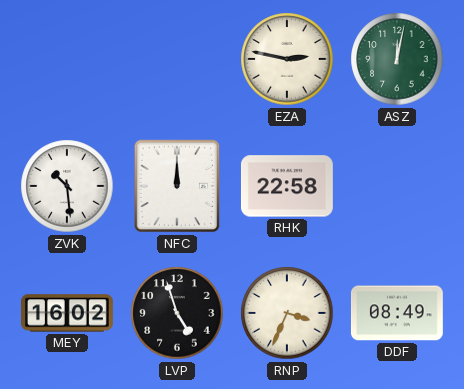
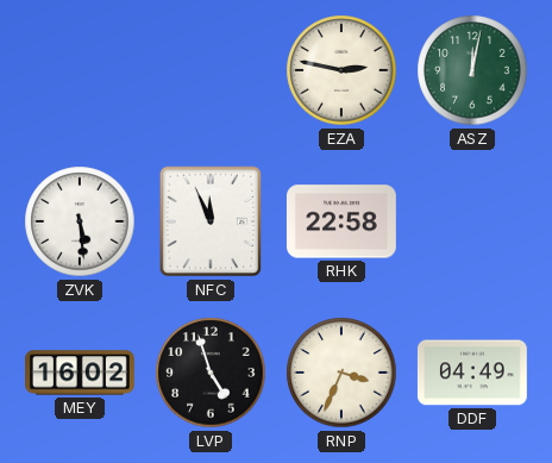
ZVK: 10:29 -> 5:29
NFC: 12:00 -> 11:56
DDF: 08:49 -> 04:49
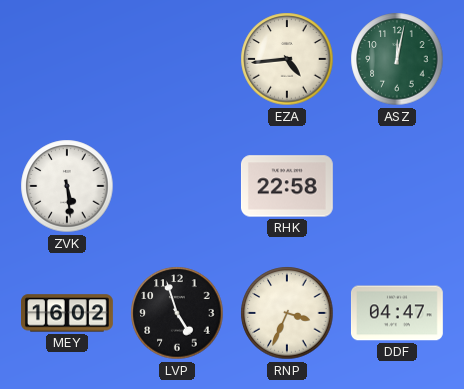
EZA: 2:47 -> 4:44
NFC: 11:56 -> none
DDF: 04:49 -> 04:47
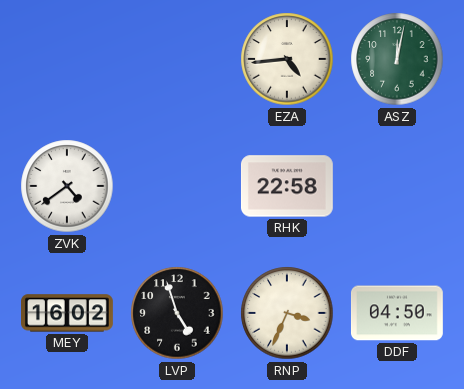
ZVK: 5:29 -> 4:39
DDF: 04:47 -> 04:50
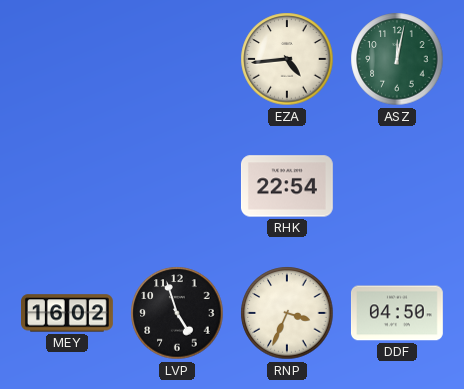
ZVK: 4:39 -> none
RHK: 22:58 -> 22:54
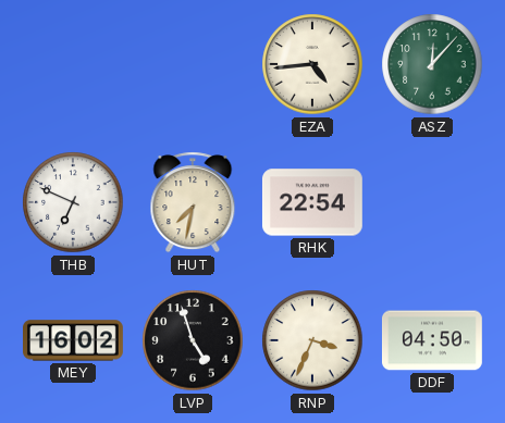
ASZ: 12:02 -> 12:07
THB: none -> 6:49
HUT: none -> 7:32
